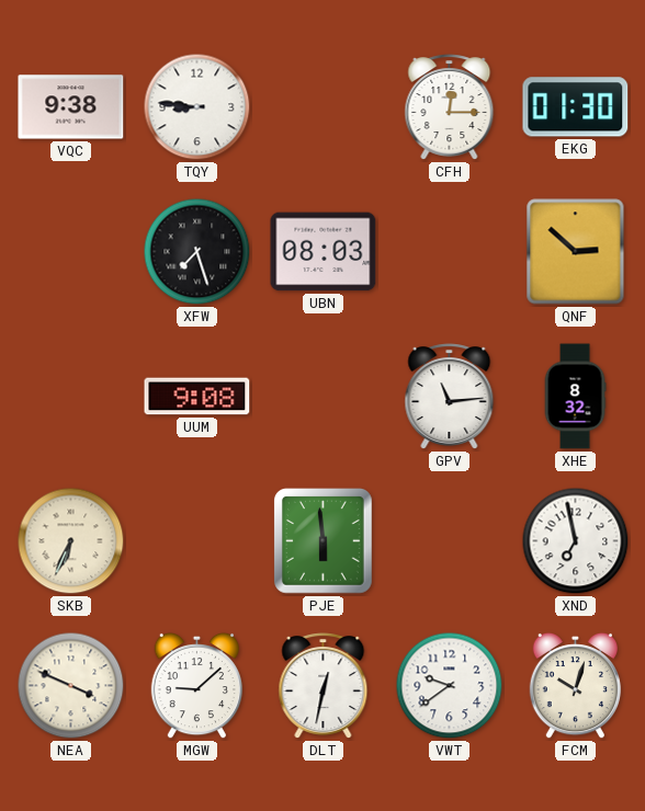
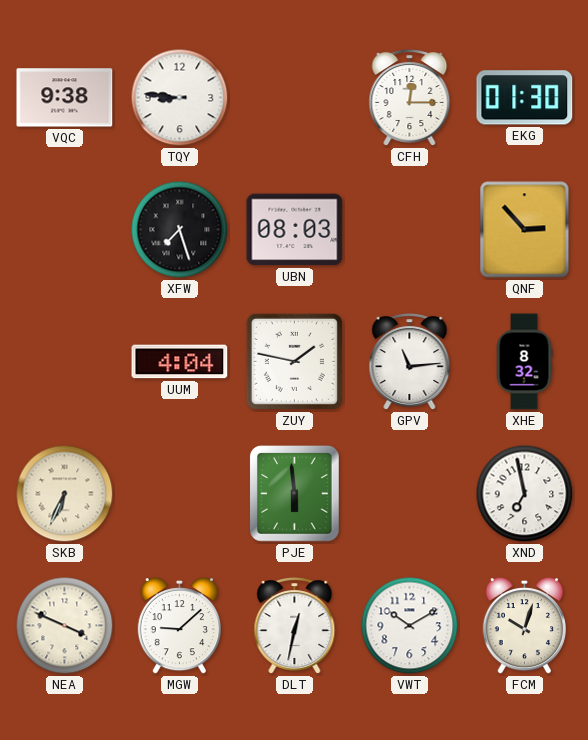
QNF: 2:52 -> 2:53
UUM: 9:08 -> 4:04
ZUY: none -> 1:47
VWT: 9:39 -> 10:10
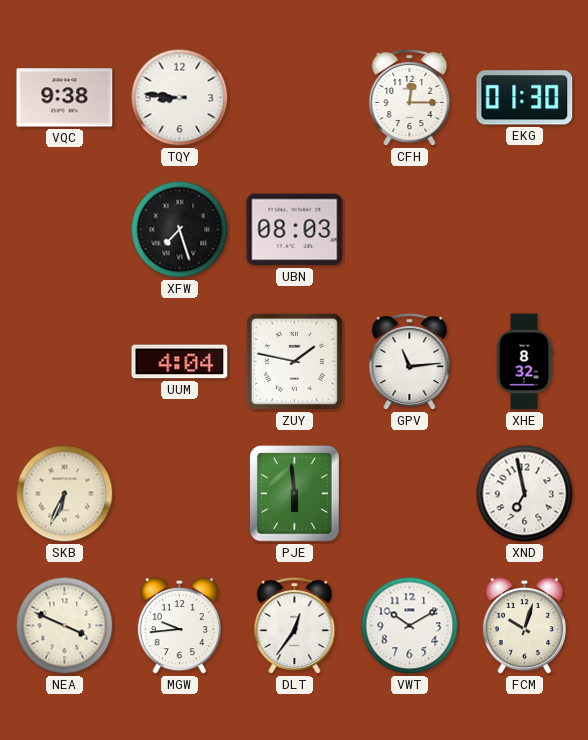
QNF: 2:53 -> none
MGW: 9:08 -> 9:44
DLT: 12:32 -> 12:36
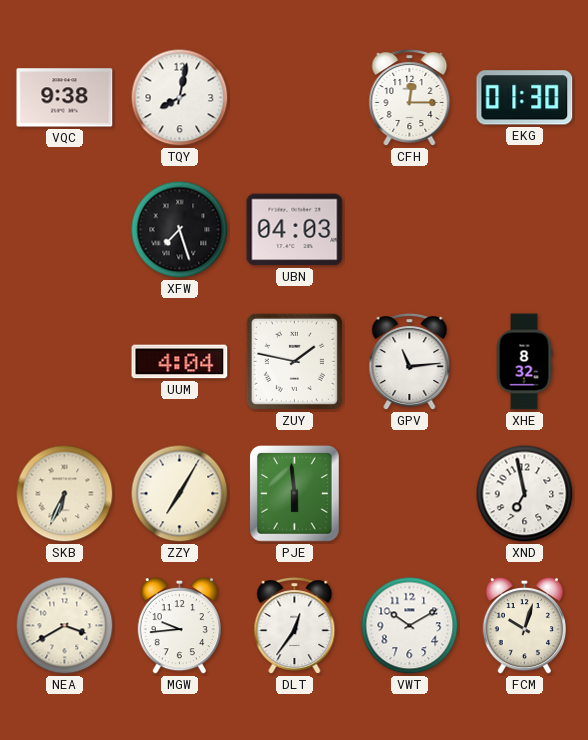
TQY: 8:46 -> 8:02
UBN: 08:03 -> 04:03
ZZY: none -> 7:05
NEA: 3:49 -> 3:40
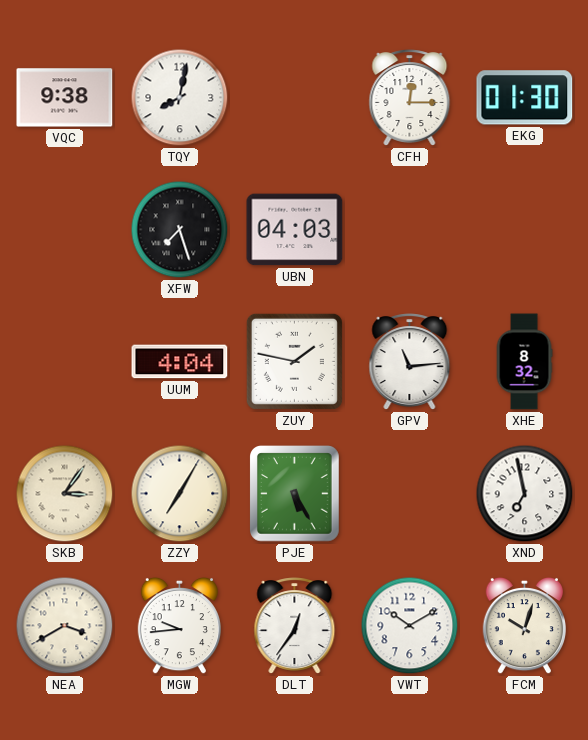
SKB: 6:34 -> 3:06
PJE: 5:59 -> 5:25
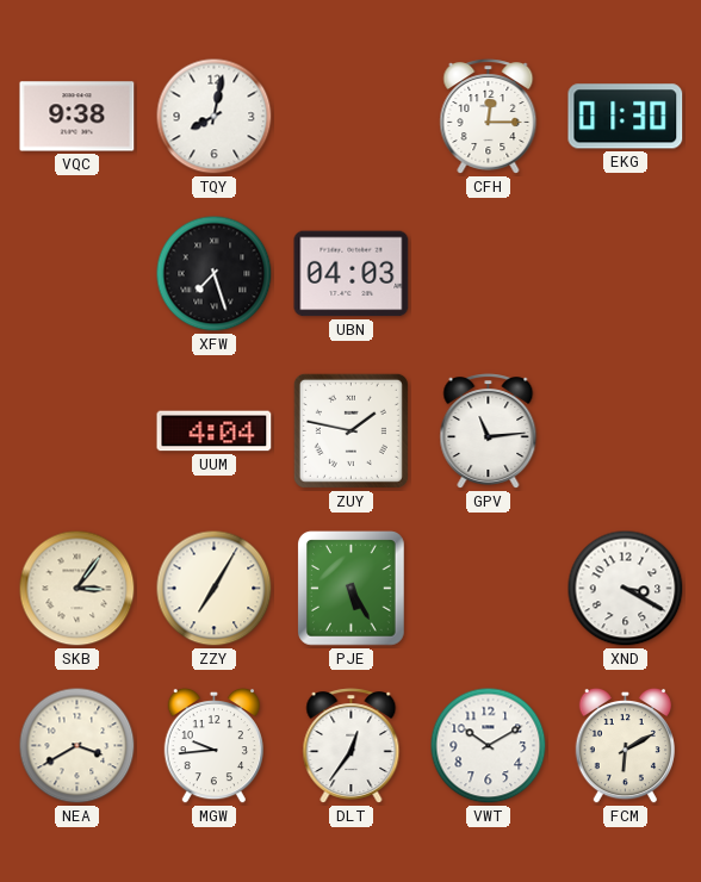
XHE: 8:32 -> none
XND: 6:58 -> 3:20
FCM: 10:03 -> 6:10
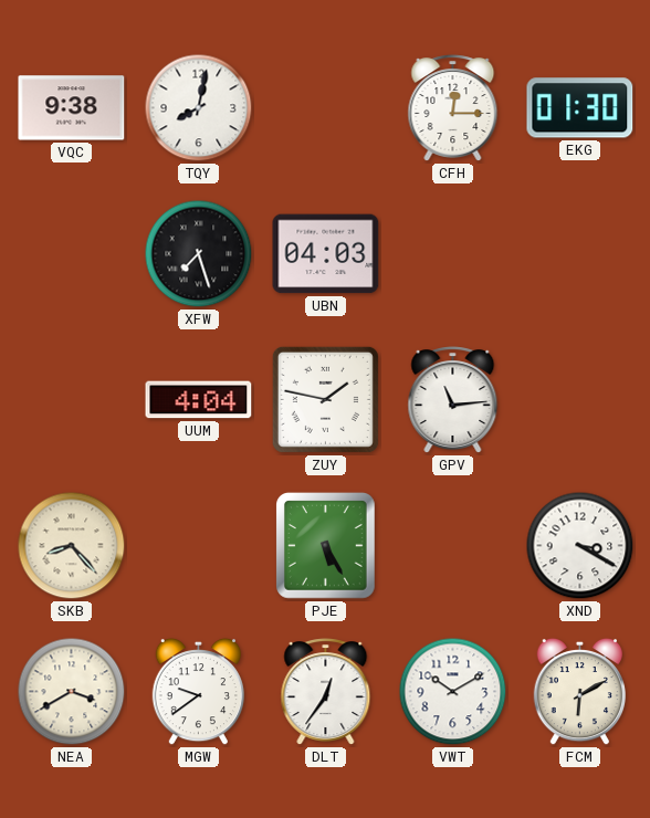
SKB: 3:06 -> 8:23
ZZY: 7:05 -> none
MGW: 9:44 -> 9:39
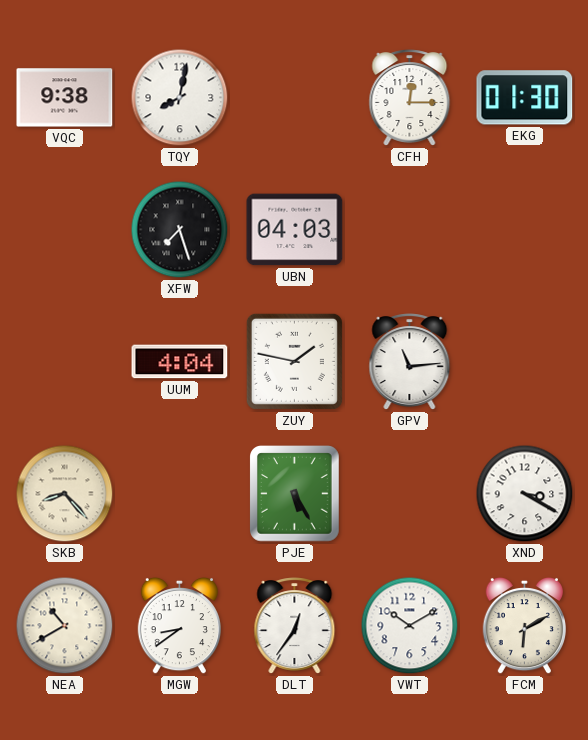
NEA: 3:40 -> 10:40
MGW: 9:39 -> 8:39
